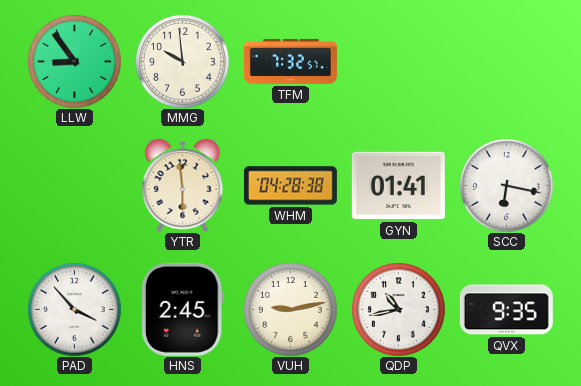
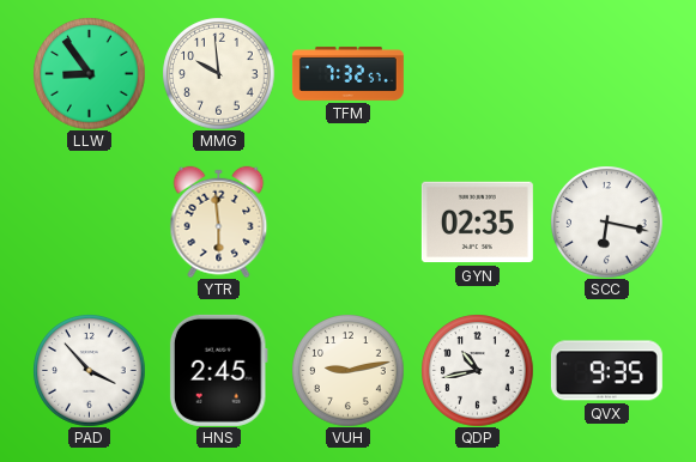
WHM: 04:28 -> none
GYN: 01:41 -> 02:35
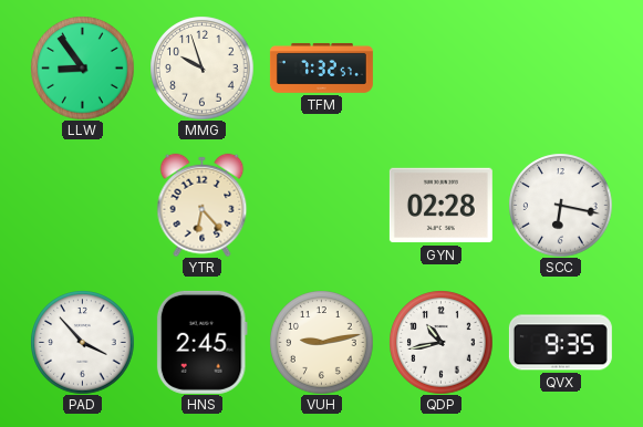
MMG: 9:59 -> 9:57
YTR: 5:59 -> 6:23
GYN: 02:35 -> 02:28
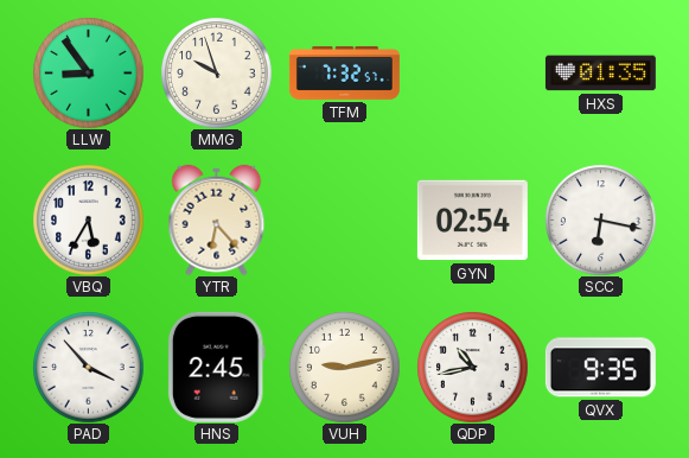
HXS: none -> 01:35
VBQ: none -> 5:35
GYN: 02:28 -> 02:54
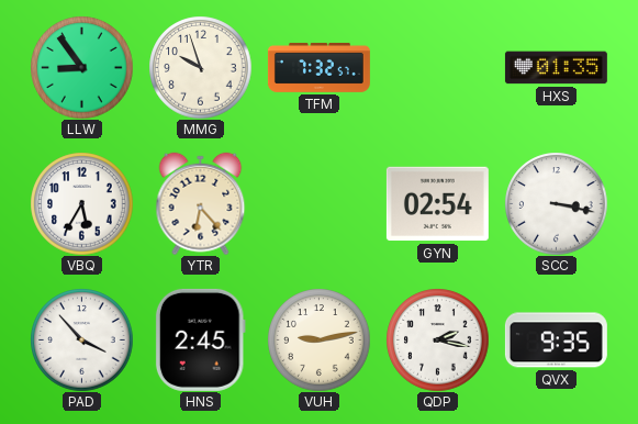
SCC: 6:17 -> 3:17
QDP: 10:43 -> 2:17
